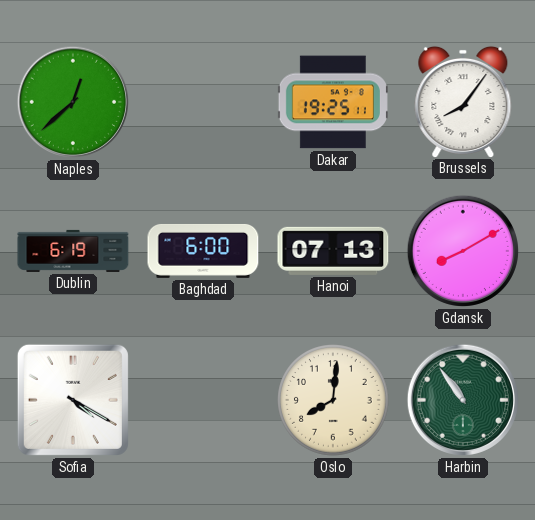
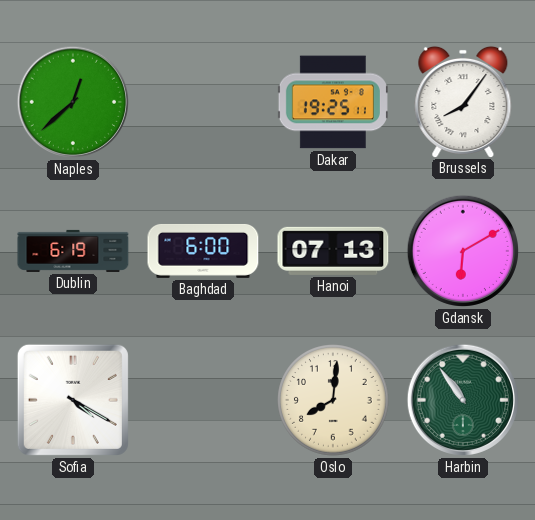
Gdansk: 8:10 -> 6:10
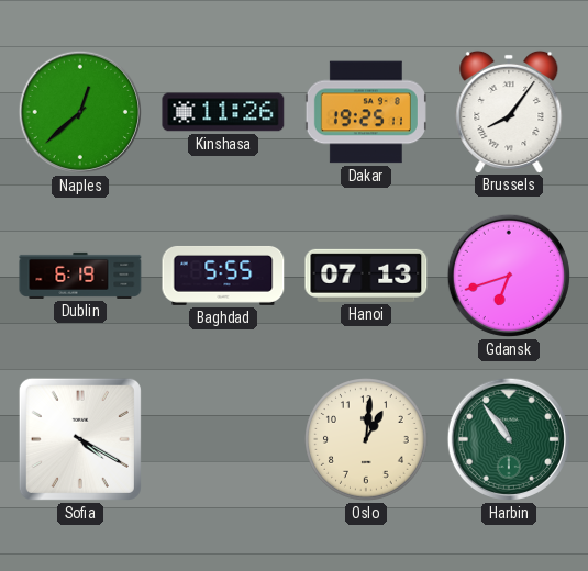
Kinshasa: none -> 11:26
Baghdad: 6:00 -> 5:55
Gdansk: 6:10 -> 6:42
Oslo: 8:01 -> 1:01
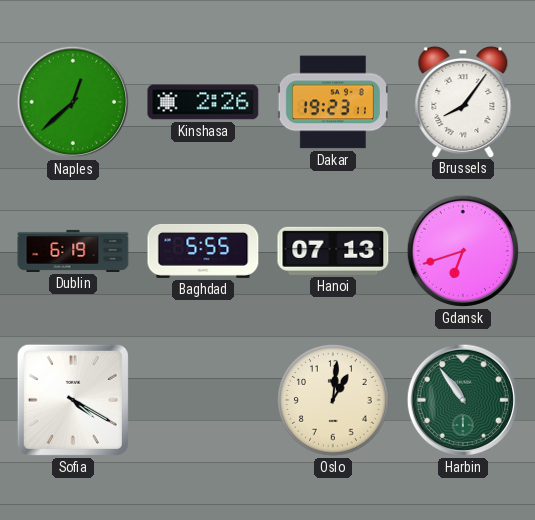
Kinshasa: 11:26 -> 2:26
Dakar: 19:25 -> 19:23
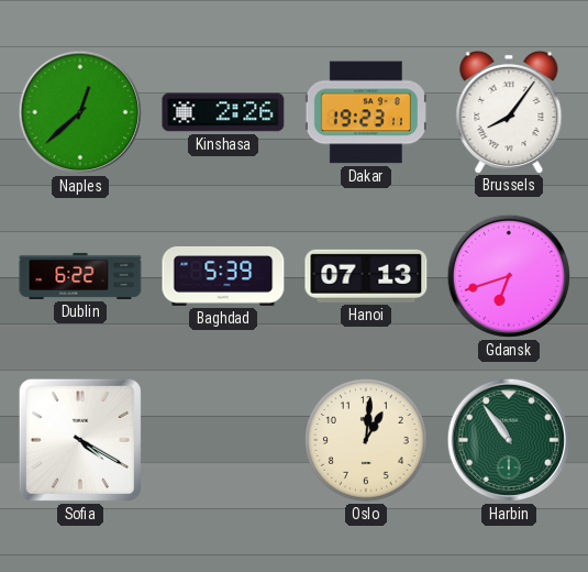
Dublin: 6:19 -> 6:22
Baghdad: 5:55 -> 5:39
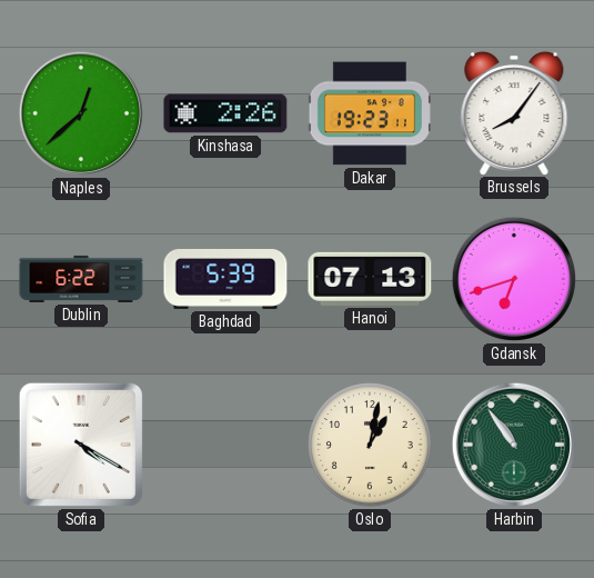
Oslo: 1:01 -> 1:02
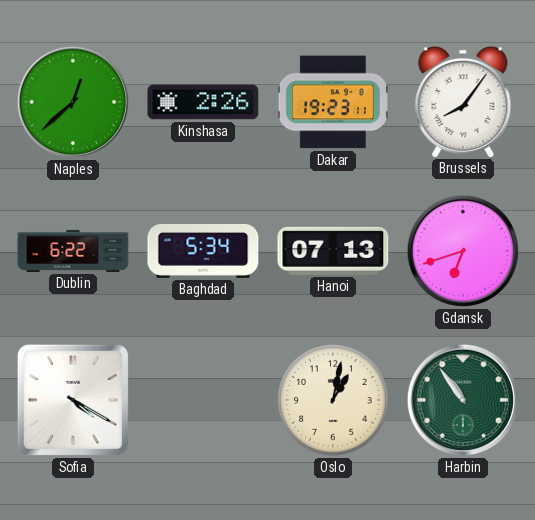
Baghdad: 5:39 -> 5:34
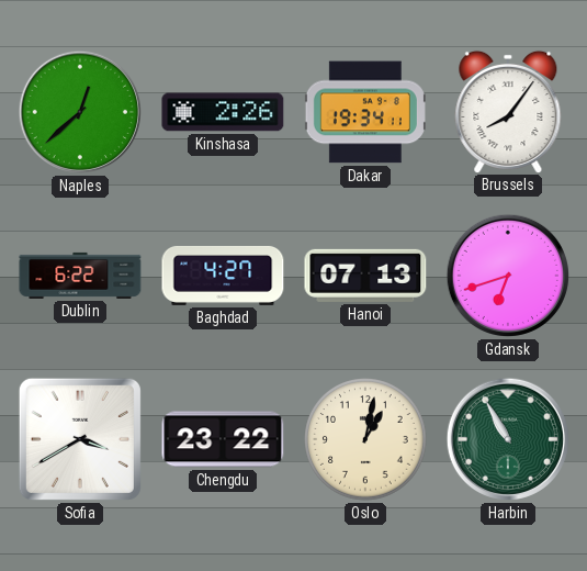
Dakar: 19:23 -> 19:34
Baghdad: 5:34 -> 4:27
Sofia: 4:20 -> 3:40
Chengdu: none -> 23:22
Harbin: 10:54 -> 10:55
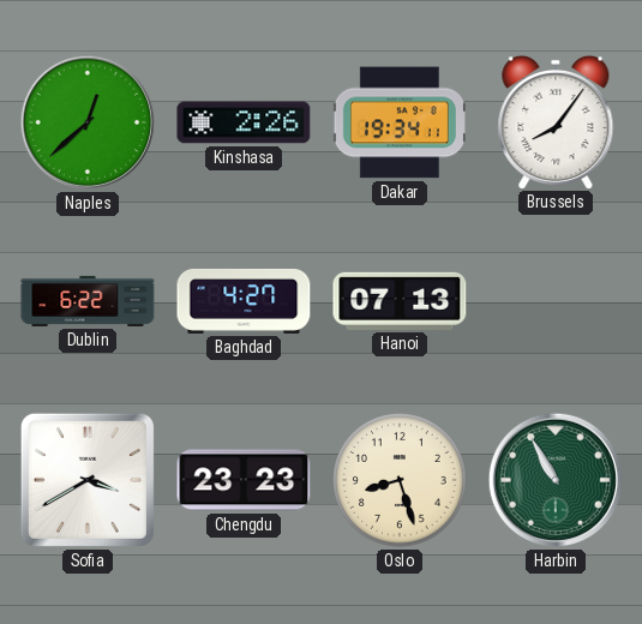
Gdansk: 6:42 -> none
Chengdu: 23:22 -> 23:23
Oslo: 1:02 -> 8:27
